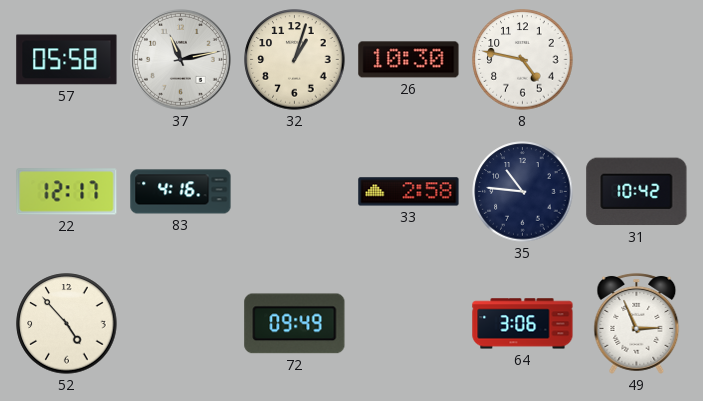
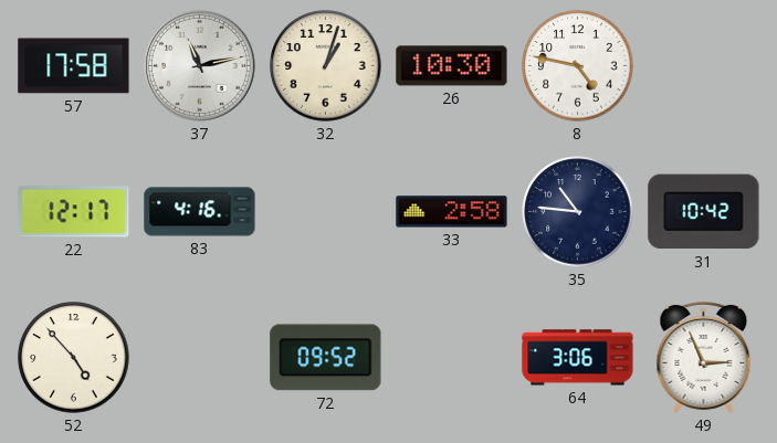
57: 05:58 -> 17:58
72: 09:49 -> 09:52
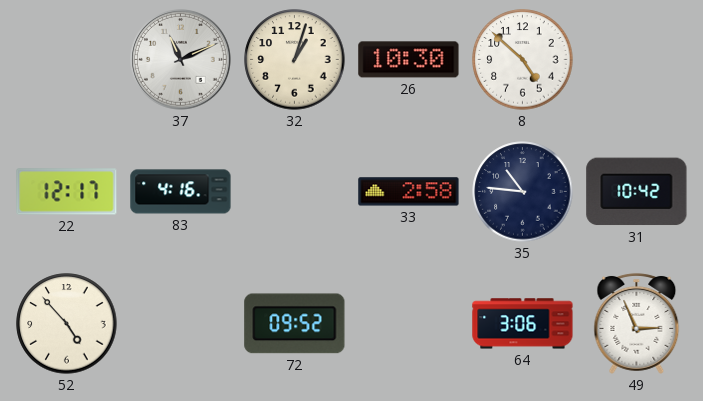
57: 17:58 -> none
37: 11:13 -> 11:11
8: 4:47 -> 4:52
